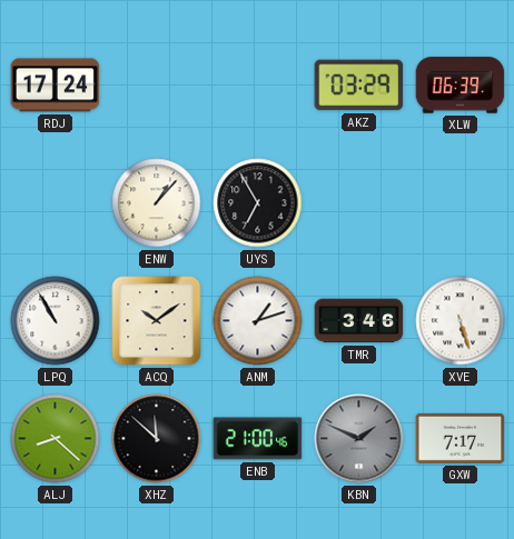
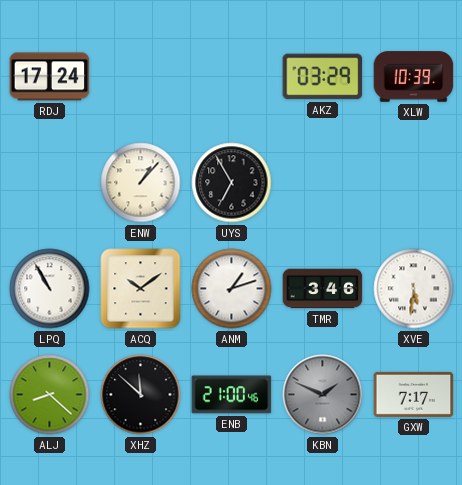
XLW: 06:39 -> 10:39
XVE: 5:27 -> 5:31
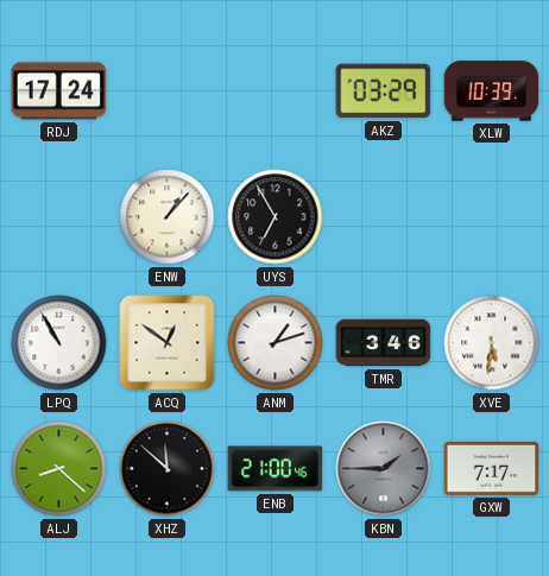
ACQ: 10:09 -> 12:51
KBN: 1:49 -> 1:45
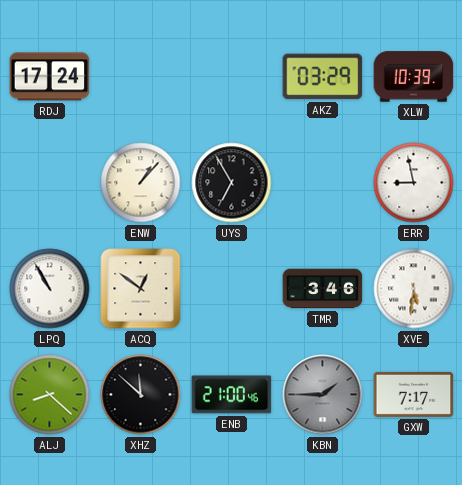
ERR: none -> 8:58
ANM: 1:12 -> none
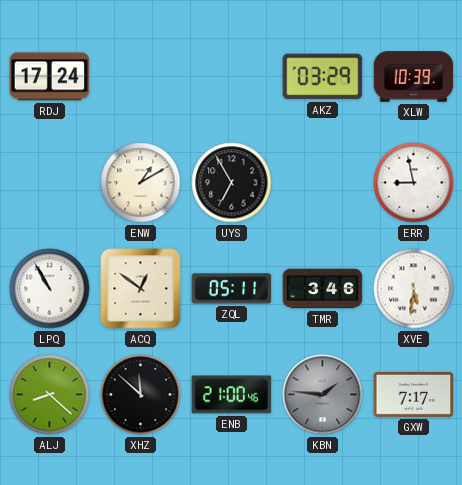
ENW: 1:07 -> 1:10
ZQL: none -> 05:11
KBN: 1:45 -> 1:46
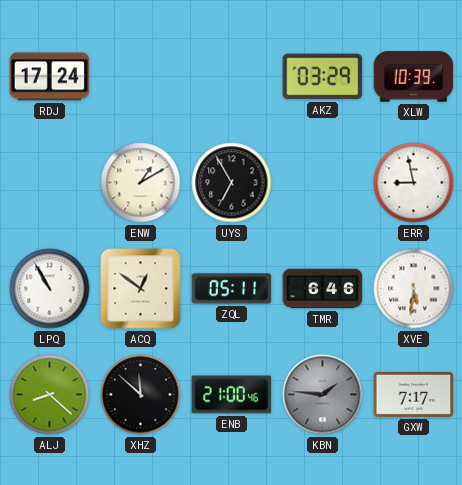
TMR: 3:46 -> 6:46
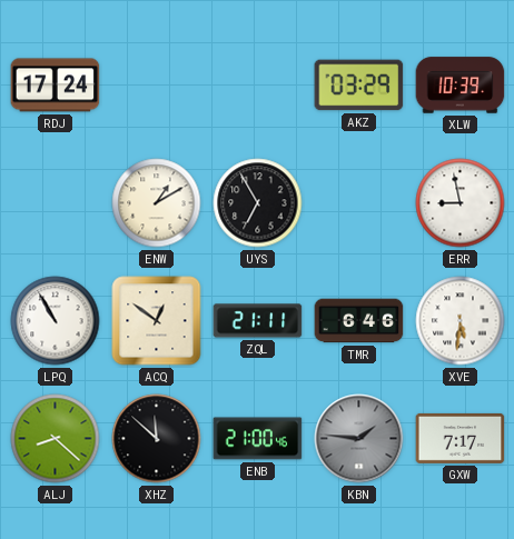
ZQL: 05:11 -> 21:11
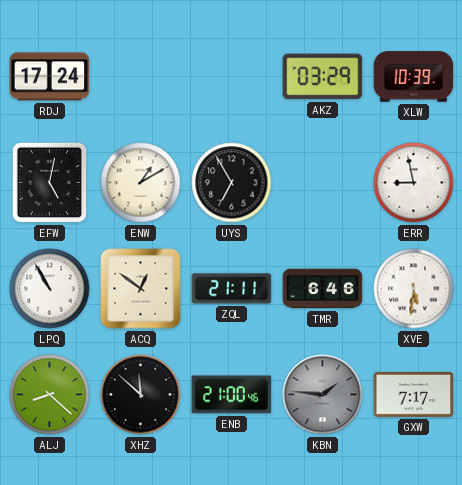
EFW: none -> 5:02
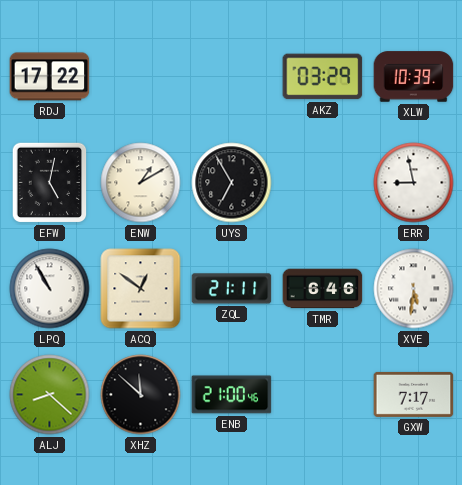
RDJ: 17:24 -> 17:22
KBN: 1:46 -> none
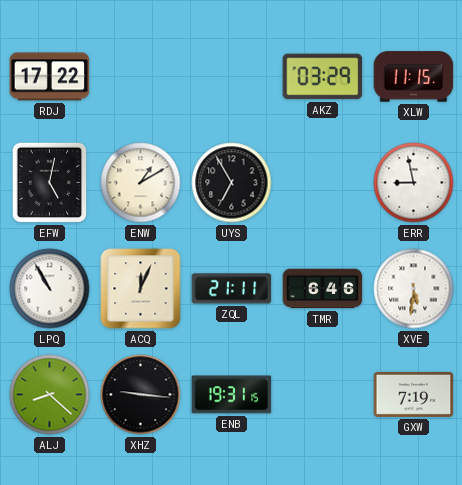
XLW: 10:39 -> 11:15
ACQ: 12:51 -> 12:04
XHZ: 11:52 -> 9:16
ENB: 21:00 -> 19:31
GXW: 7:17 -> 7:19
